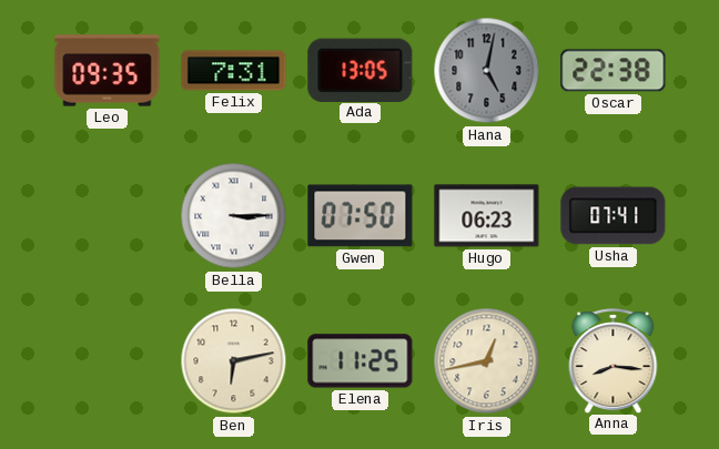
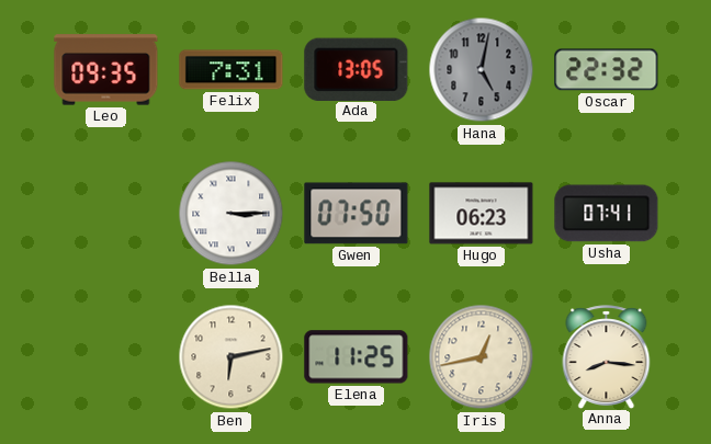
Oscar: 22:38 -> 22:32
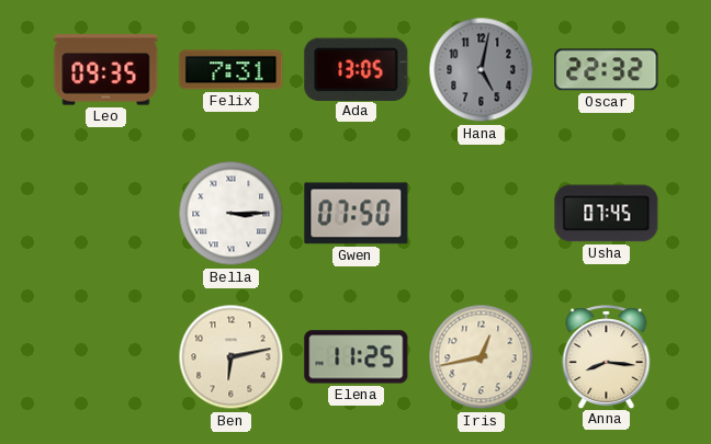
Hugo: 06:23 -> none
Usha: 07:41 -> 07:45
